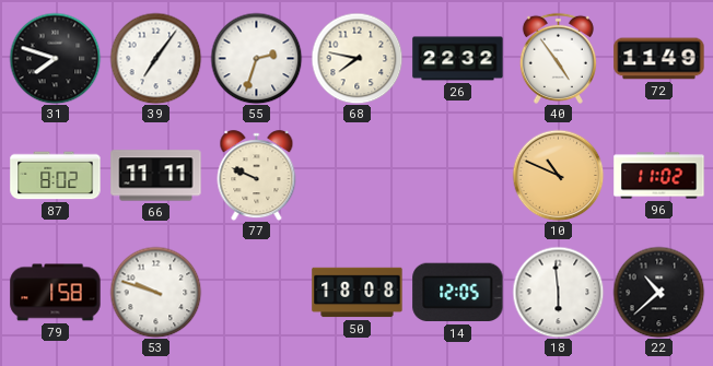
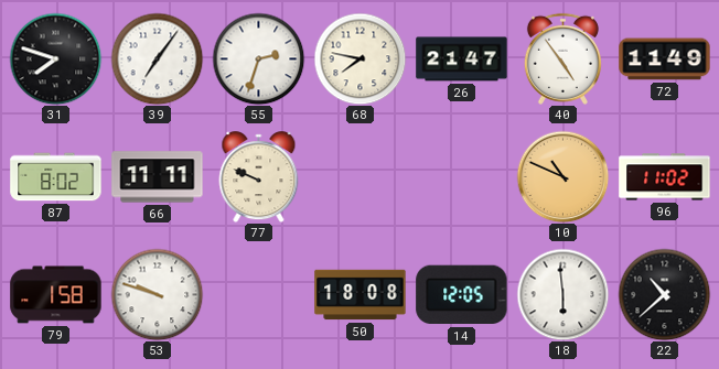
26: 22:32 -> 21:47
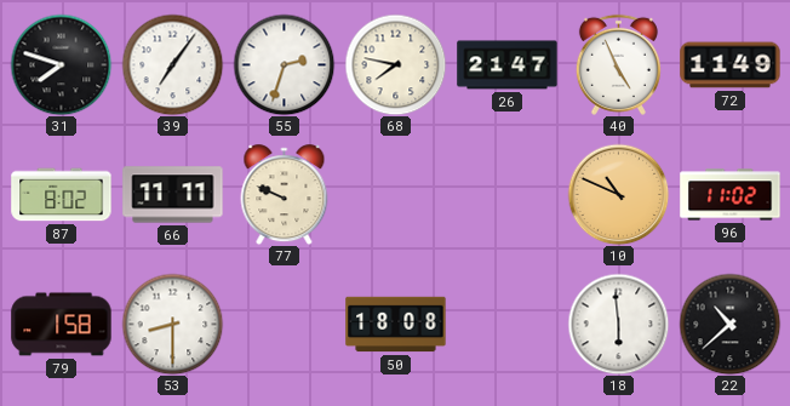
40: 4:54 -> 4:56
53: 9:48 -> 8:30
14: 12:05 -> none
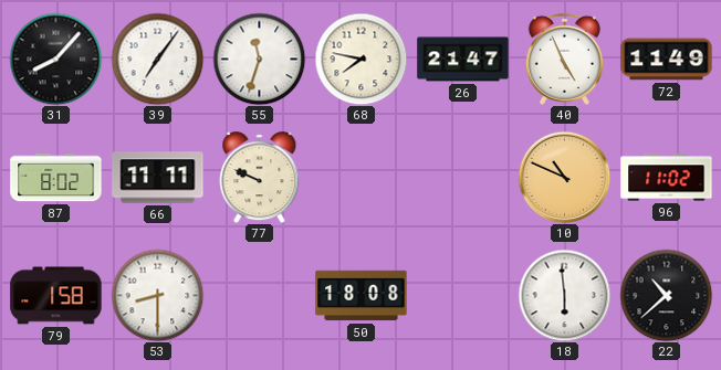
31: 7:48 -> 8:07
55: 2:33 -> 11:33
